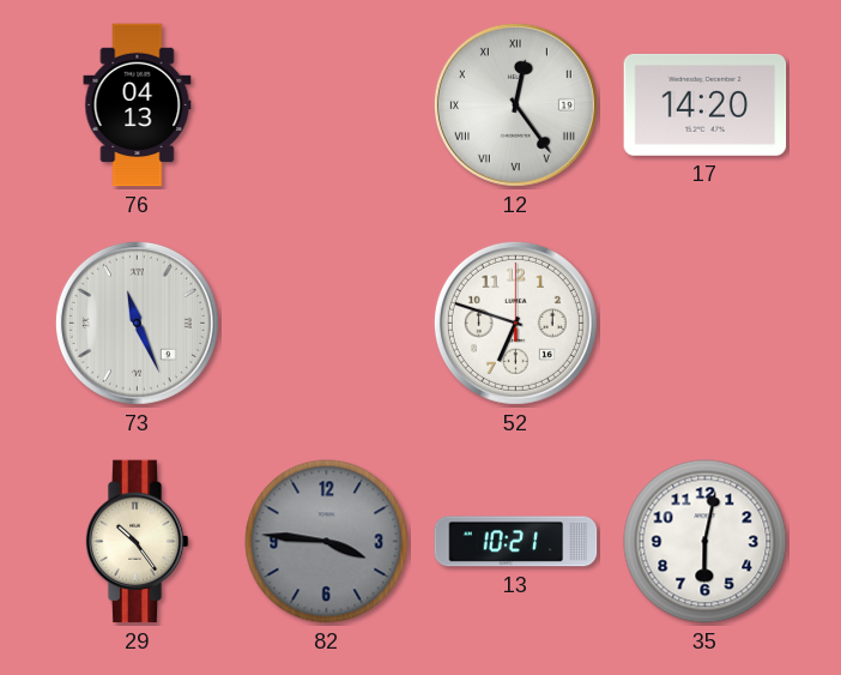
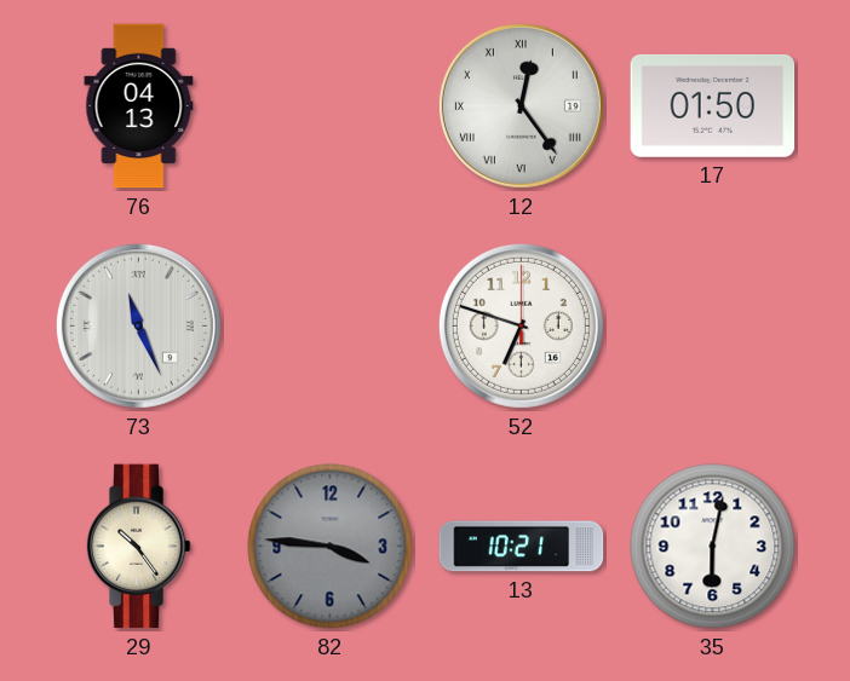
17: 14:20 -> 01:50
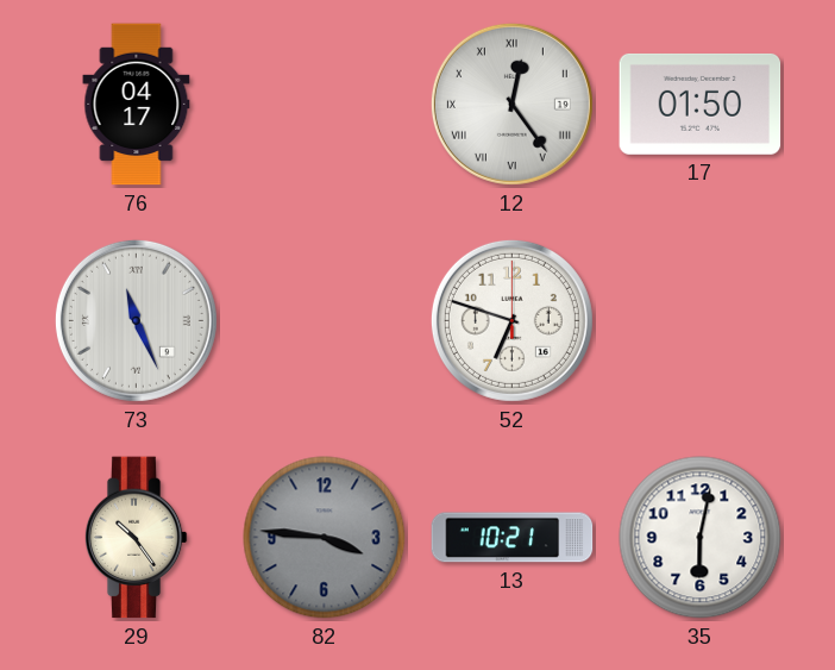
76: 04:13 -> 04:17
